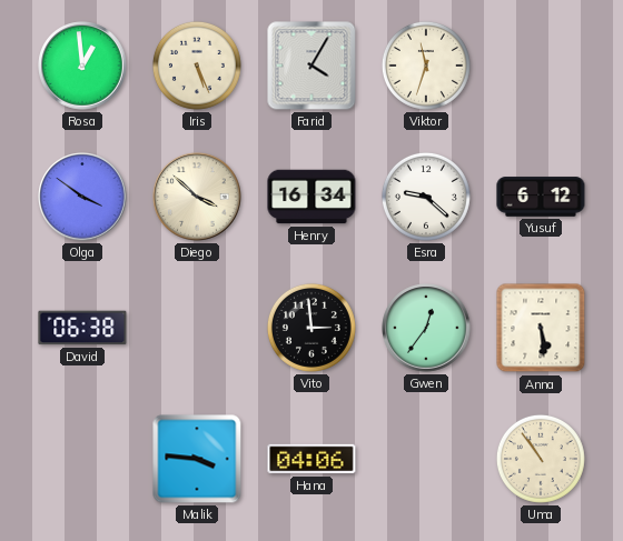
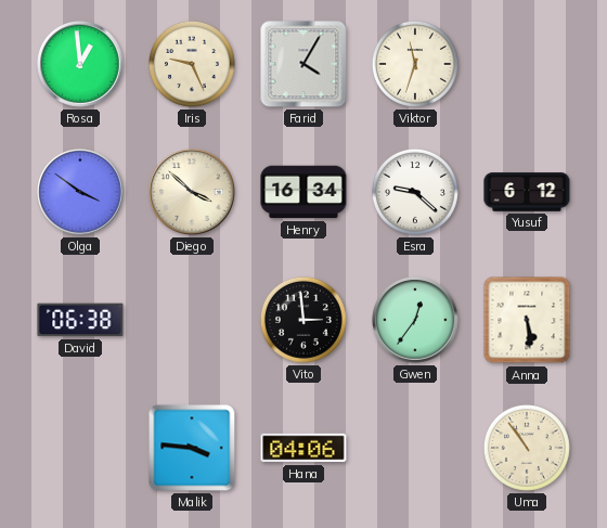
Iris: 5:26 -> 9:26
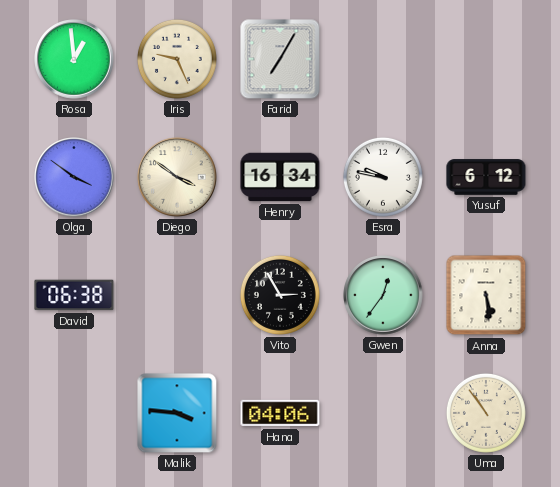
Farid: 4:05 -> 7:05
Viktor: 11:33 -> none
Diego: 3:52 -> 3:51
Esra: 9:22 -> 9:47
Vito: 2:59 -> 2:55
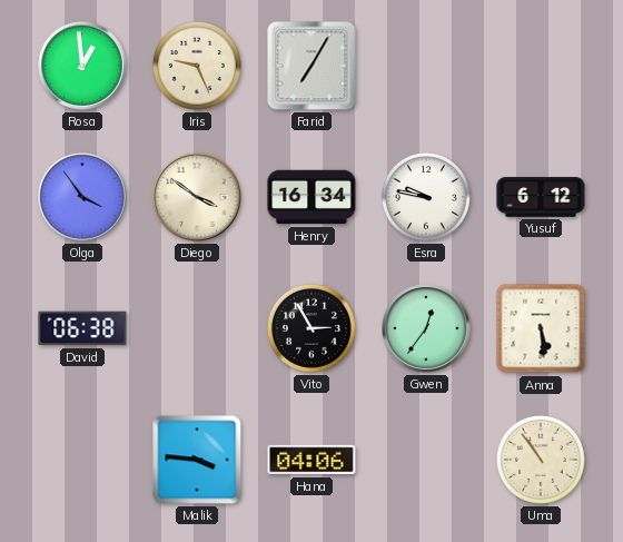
Olga: 3:51 -> 3:54
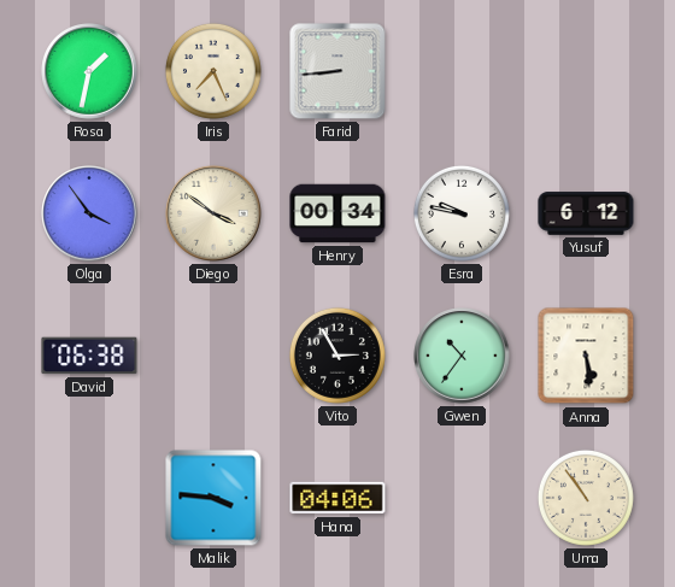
Rosa: 12:59 -> 1:32
Iris: 9:26 -> 7:26
Farid: 7:05 -> 8:44
Henry: 16:34 -> 00:34
Gwen: 12:36 -> 10:36
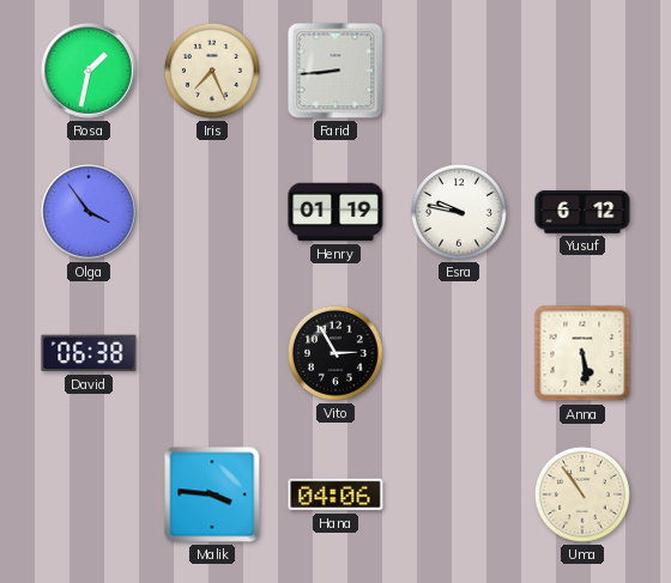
Diego: 3:51 -> none
Henry: 00:34 -> 01:19
Gwen: 10:36 -> none
